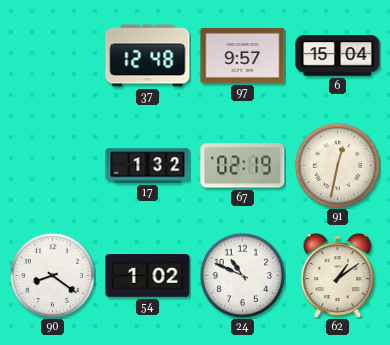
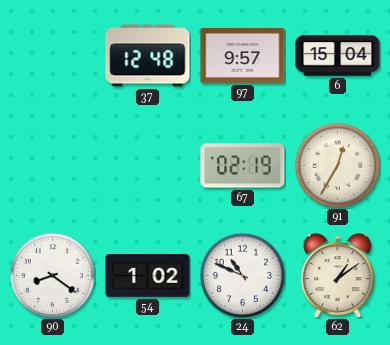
17: 1:32 -> none
91: 12:32 -> 12:35
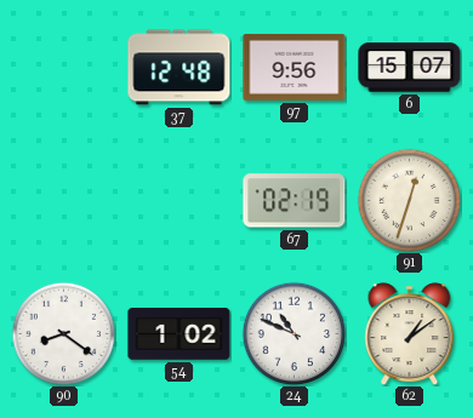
97: 9:57 -> 9:56
6: 15:04 -> 15:07
91: 12:35 -> 12:33
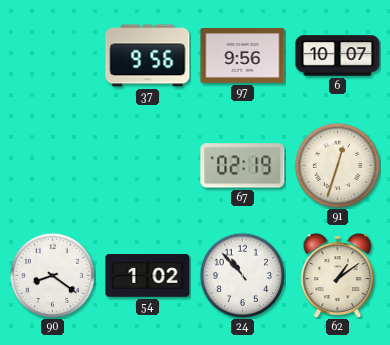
37: 12:48 -> 9:56
6: 15:07 -> 10:07
24: 10:49 -> 10:53
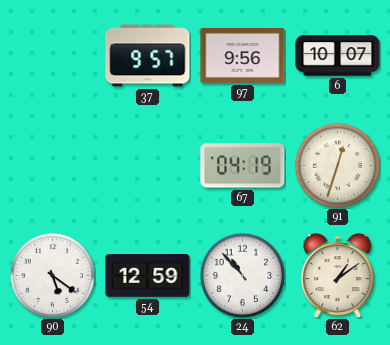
37: 9:56 -> 9:57
67: 02:19 -> 04:19
90: 8:21 -> 5:21
54: 1:02 -> 12:59
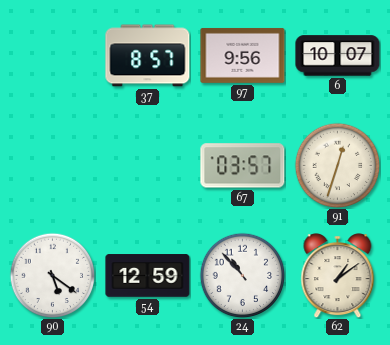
37: 9:57 -> 8:57
67: 04:19 -> 03:57
